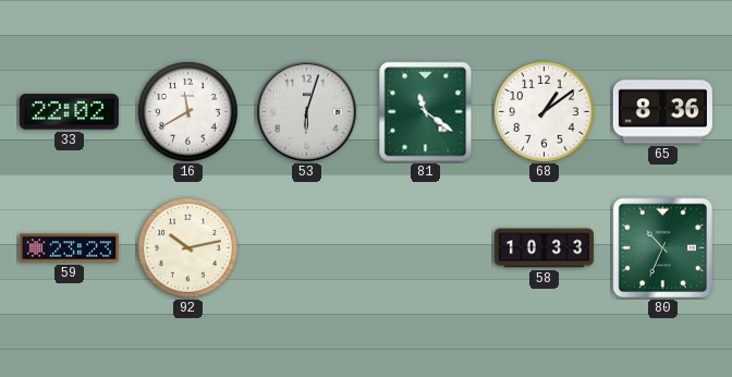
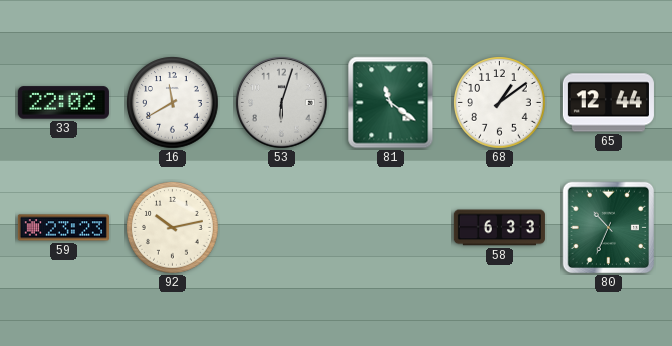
65: 8:36 -> 12:44
58: 10:33 -> 6:33
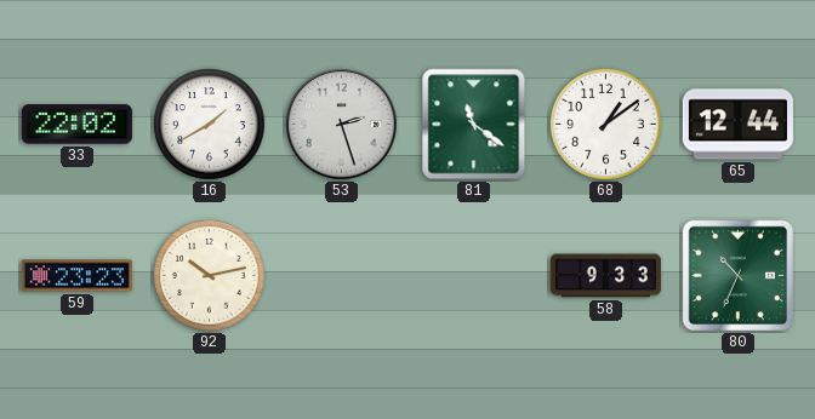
16: 11:40 -> 1:40
53: 6:03 -> 2:27
58: 6:33 -> 9:33
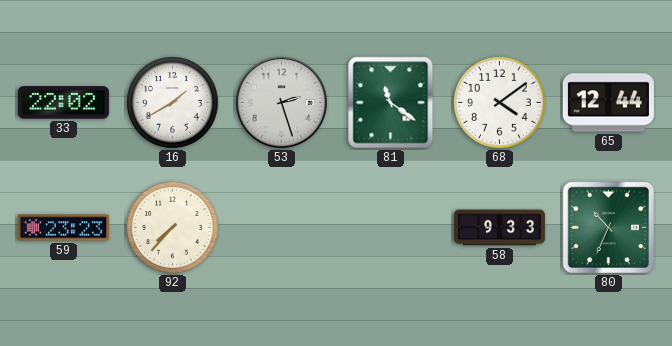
68: 1:09 -> 4:09
92: 10:13 -> 7:37
